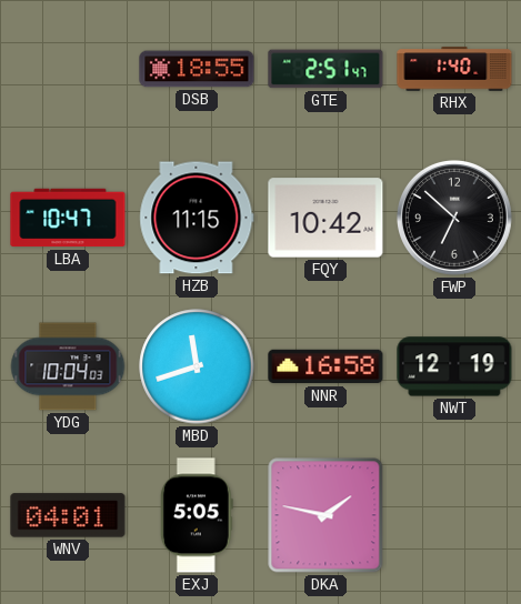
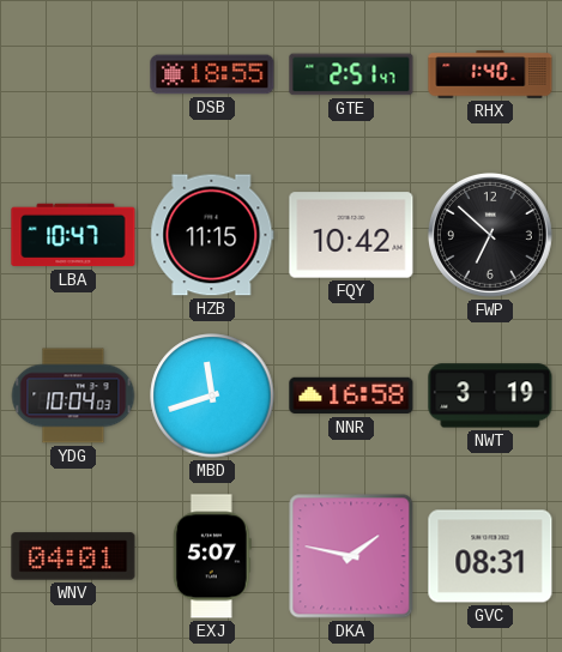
NWT: 12:19 -> 3:19
EXJ: 5:05 -> 5:07
GVC: none -> 08:31
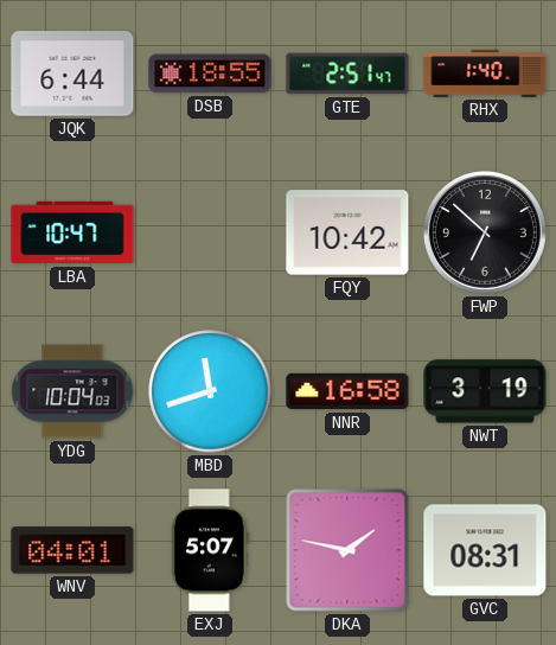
JQK: none -> 6:44
HZB: 11:15 -> none
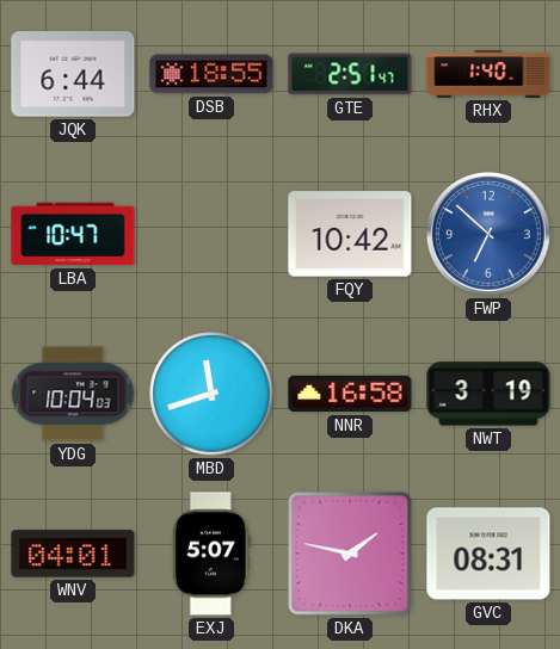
FWP dial: black -> blue
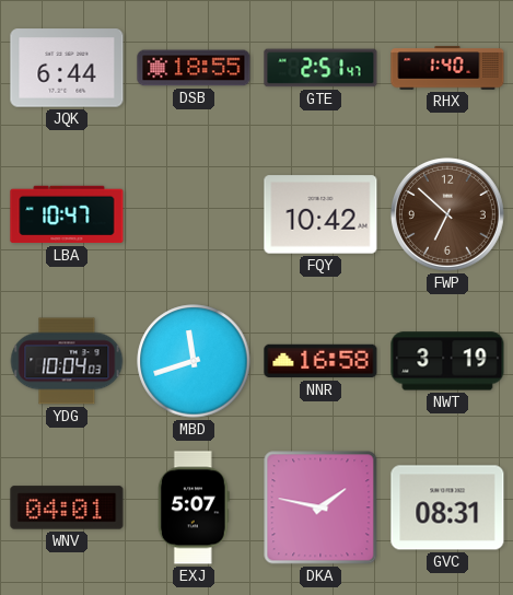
FWP dial: blue -> brown
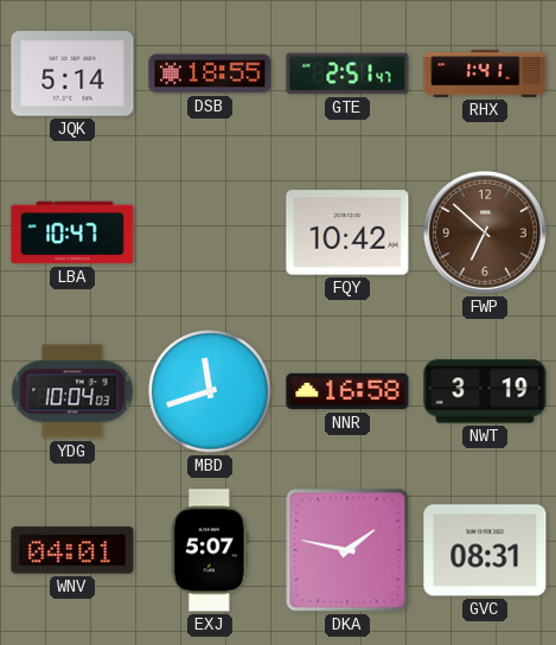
JQK: 6:44 -> 5:14
RHX: 1:40 -> 1:41
